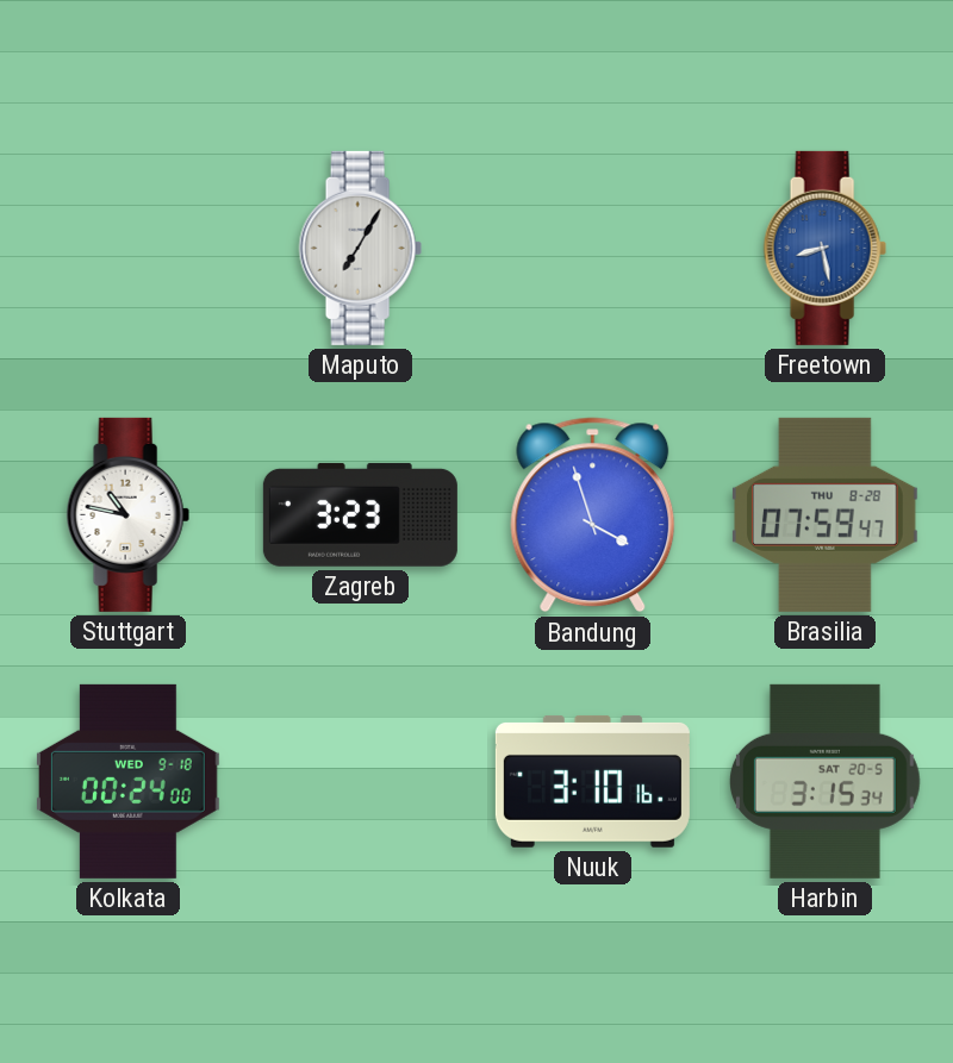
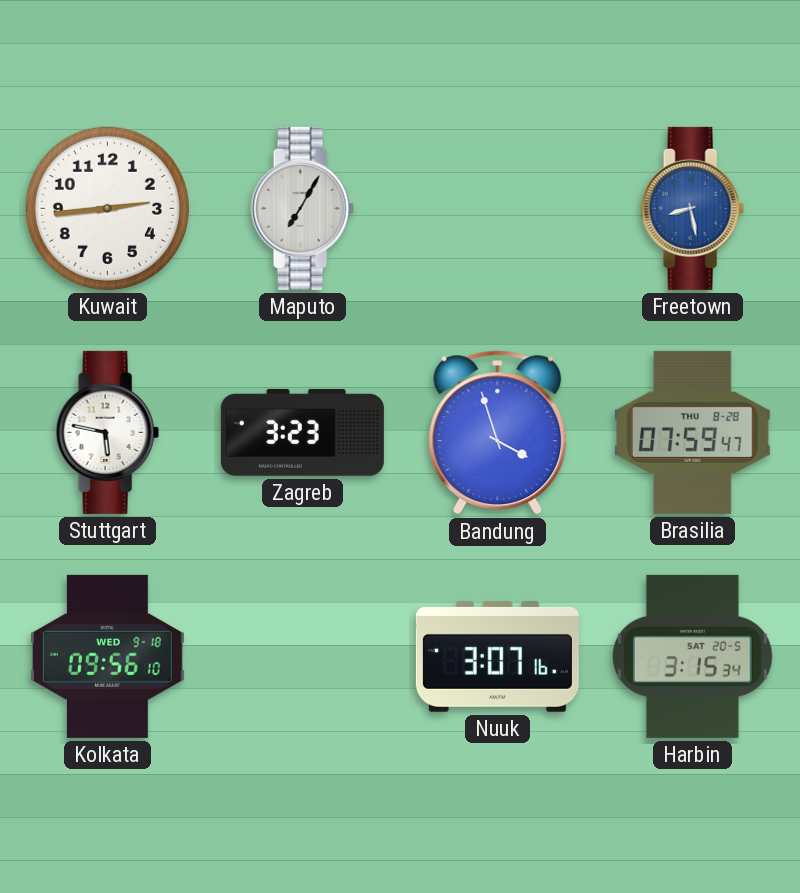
Kuwait: none -> 2:44
Stuttgart: 10:47 -> 5:47
Kolkata: 00:24 -> 09:56
Nuuk: 3:10 -> 3:07
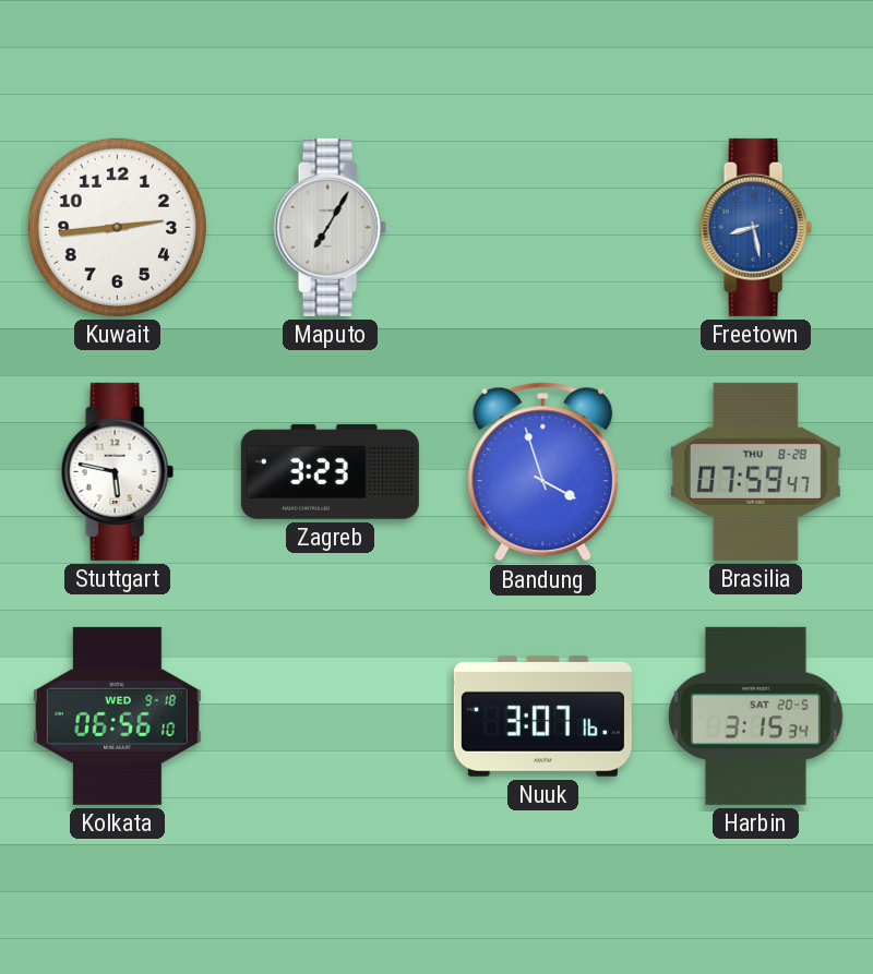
Kolkata: 09:56 -> 06:56
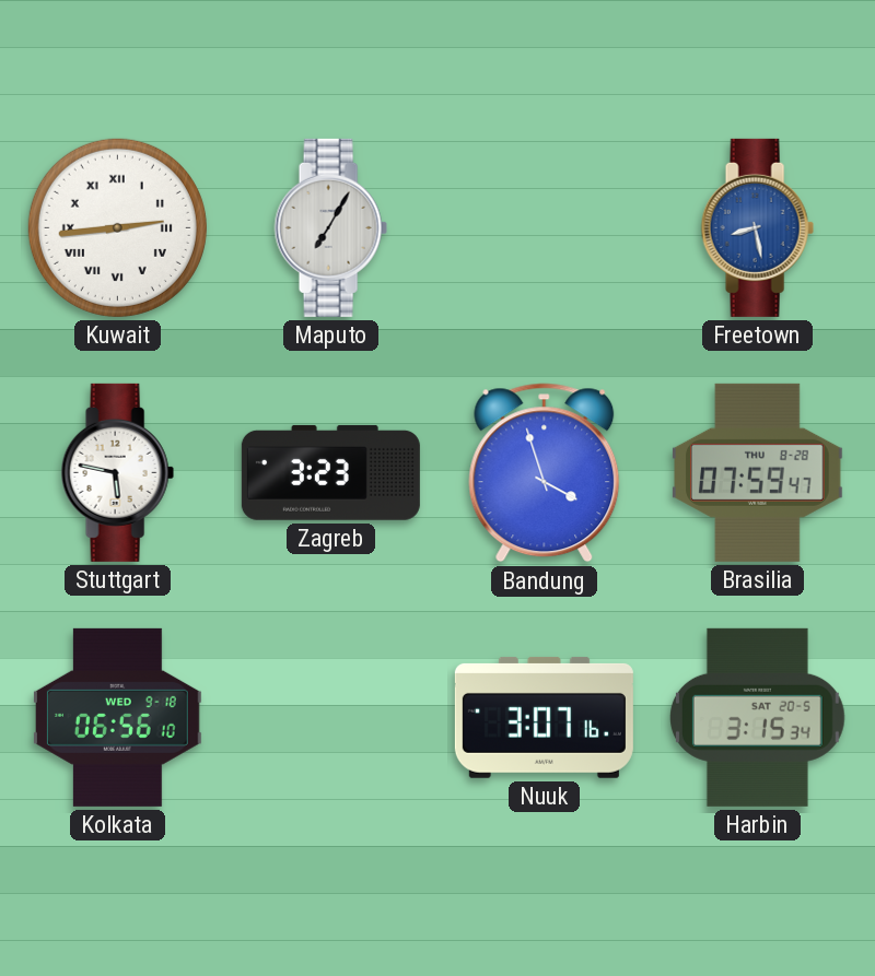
Kuwait numerals: Arabic -> Roman
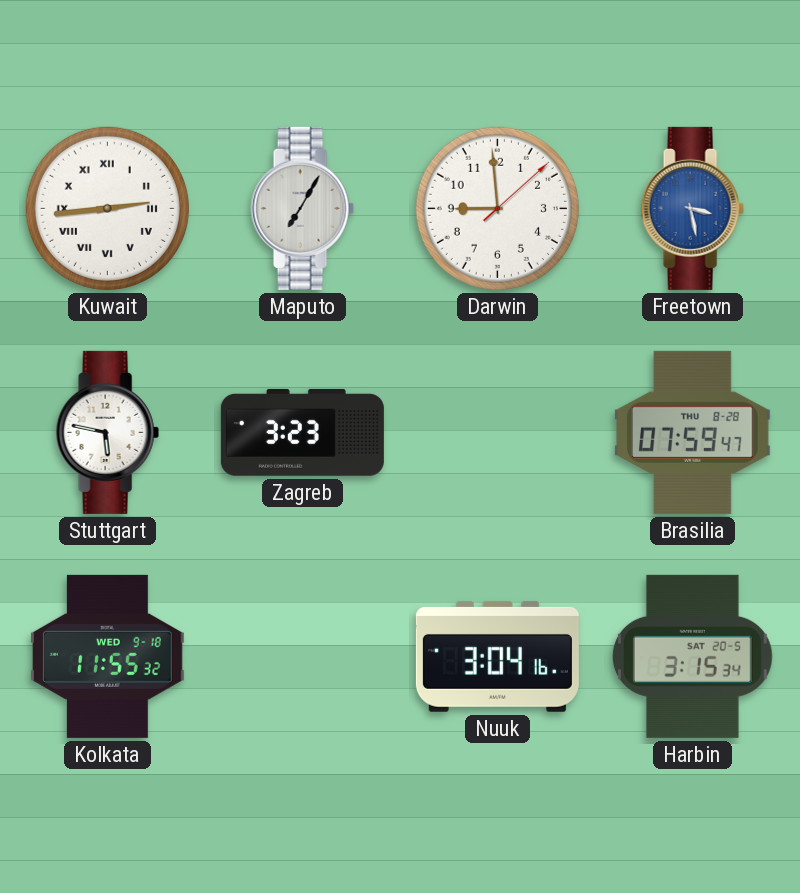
Darwin: none -> 8:59
Freetown: 8:28 -> 3:28
Bandung: 3:57 -> none
Kolkata: 06:56 -> 11:55
Nuuk: 3:07 -> 3:04
